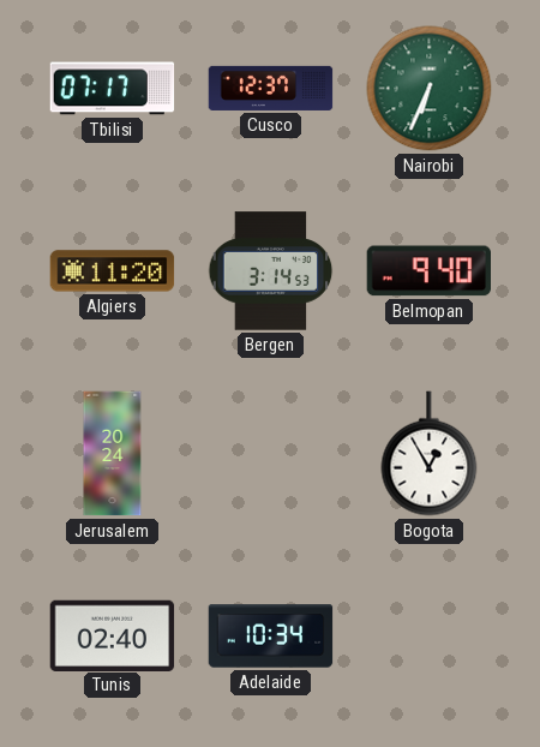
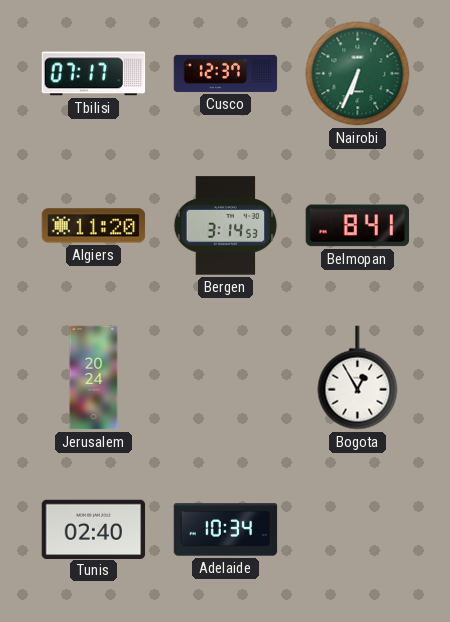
Belmopan: 9:40 -> 8:41
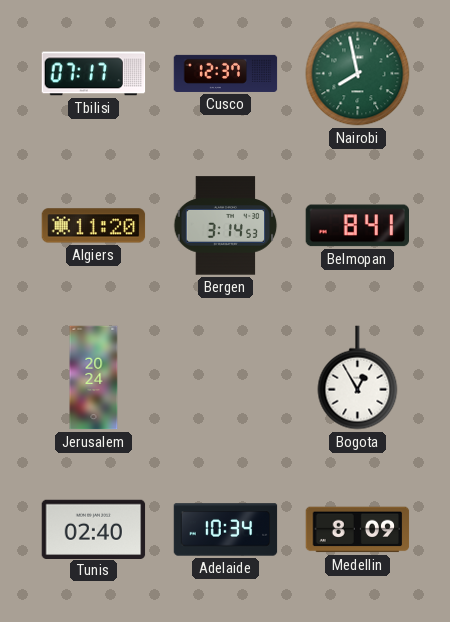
Nairobi: 6:34 -> 7:58
Medellin: none -> 8:09
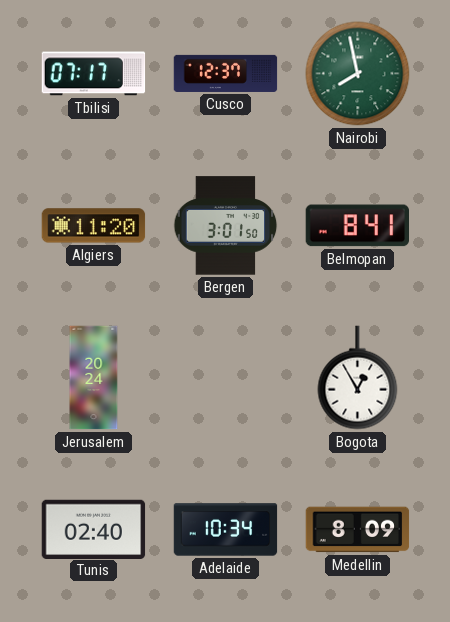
Bergen: 3:14 -> 3:01
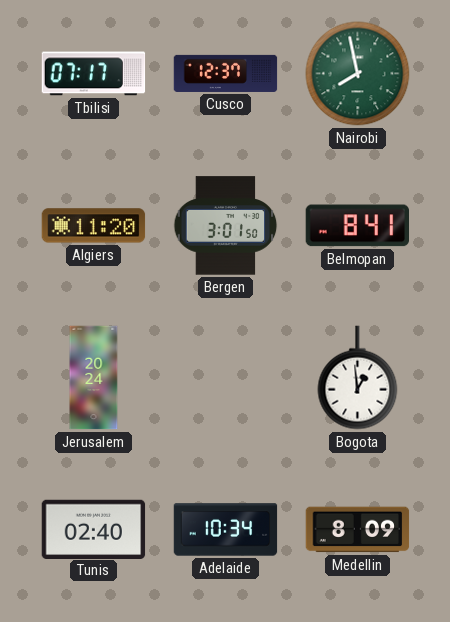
Bogota: 12:55 -> 12:59
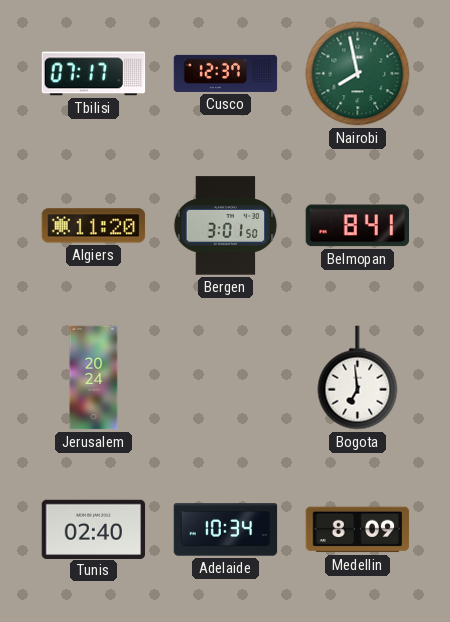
Bogota: 12:59 -> 6:59
